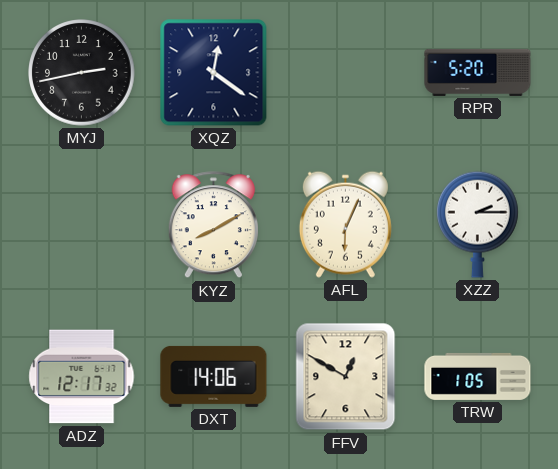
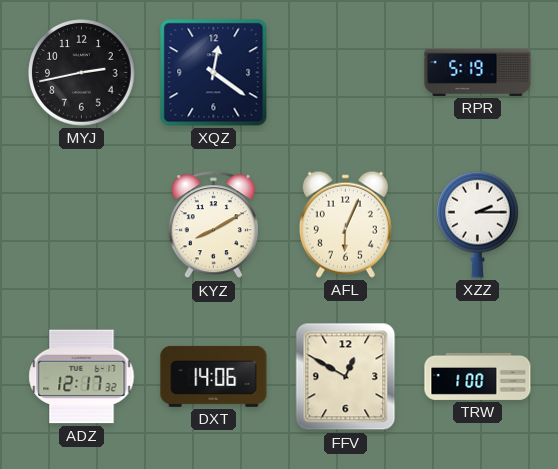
RPR: 5:20 -> 5:19
TRW: 1:05 -> 1:00
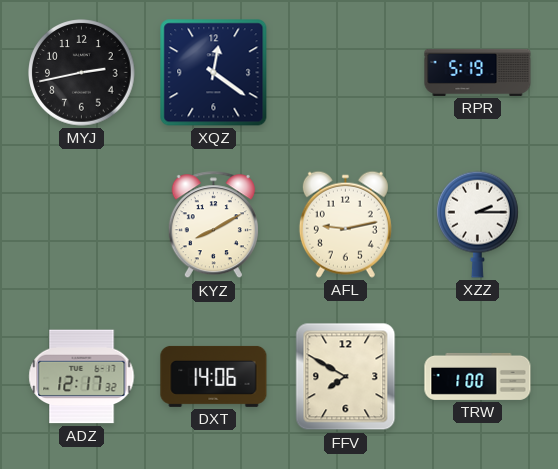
AFL: 6:04 -> 9:13
FFV: 12:50 -> 7:50
